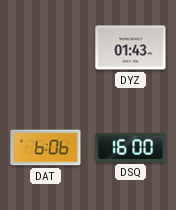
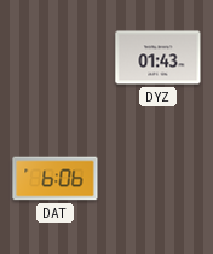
DSQ: 16:00 -> none
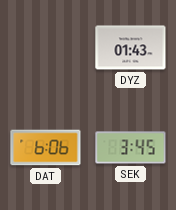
SEK: none -> 3:45
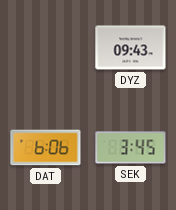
DYZ: 01:43 -> 09:43
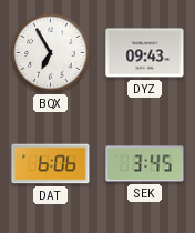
BQX: none -> 6:55
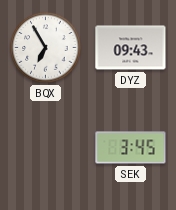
DAT: 6:06 -> none
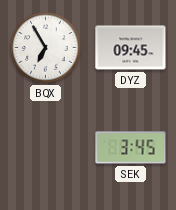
DYZ: 09:43 -> 09:45
